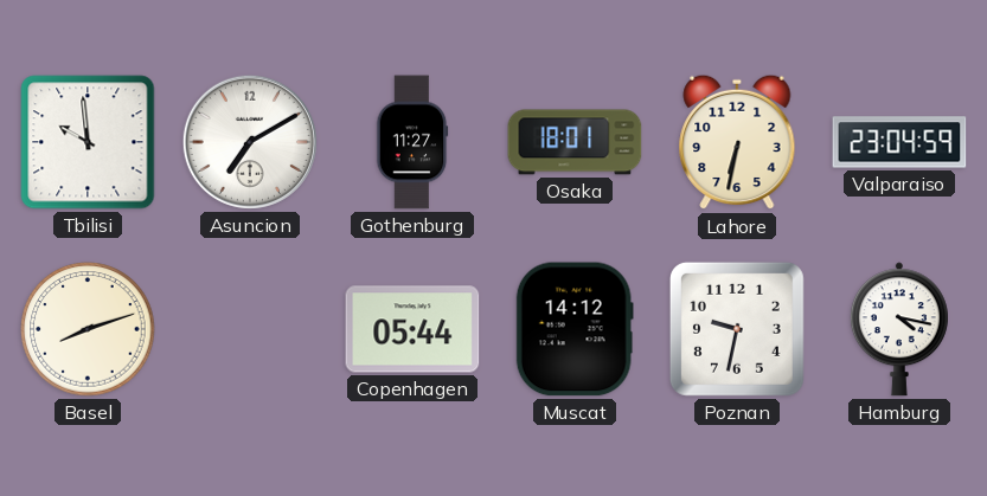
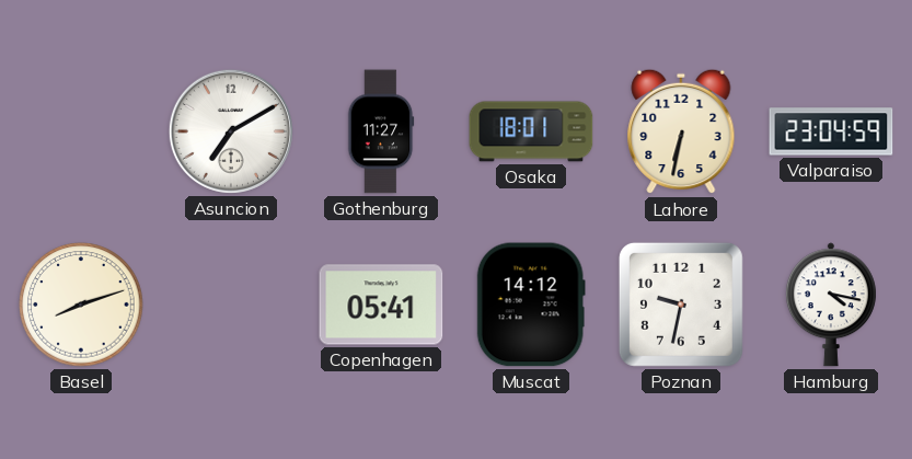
Tbilisi: 9:59 -> none
Copenhagen: 05:44 -> 05:41
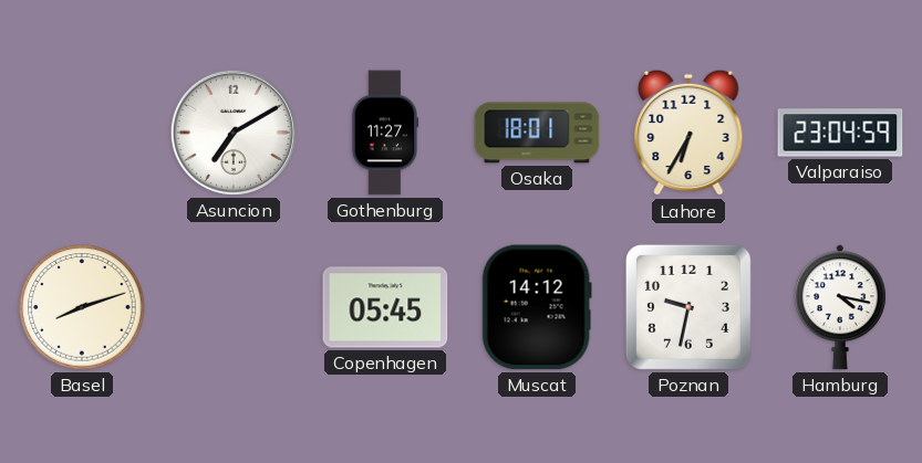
Lahore: 6:32 -> 6:35
Copenhagen: 05:41 -> 05:45
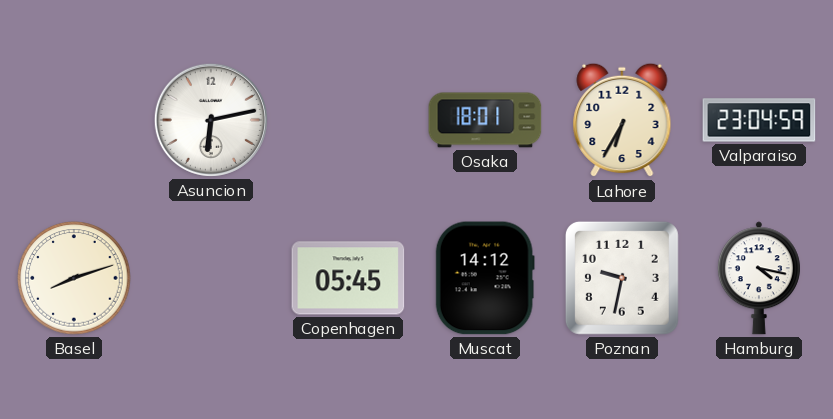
Asuncion: 7:10 -> 6:13
Gothenburg: 11:27 -> none
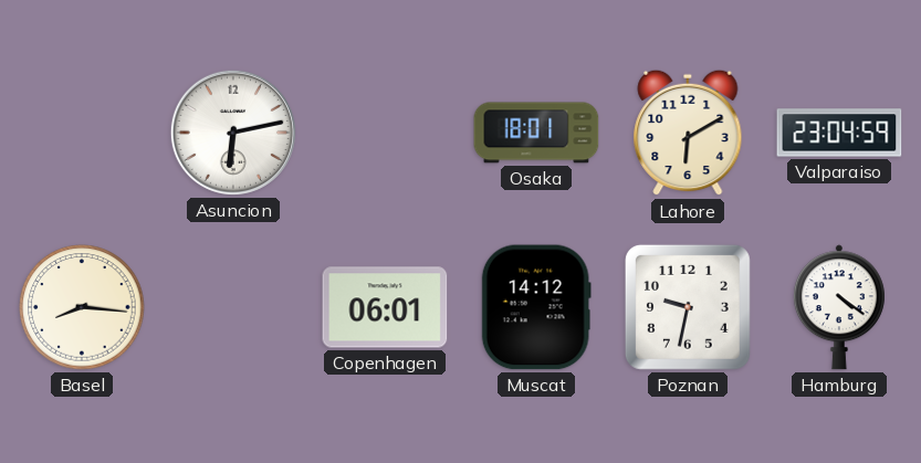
Lahore: 6:35 -> 6:10
Basel: 8:12 -> 8:16
Copenhagen: 05:45 -> 06:01
Hamburg: 4:17 -> 4:21
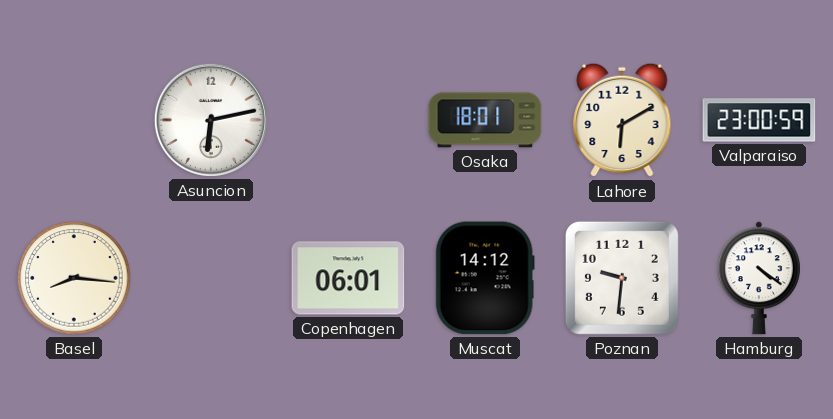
Valparaiso: 23:04 -> 23:00
Poznan: 9:32 -> 9:31
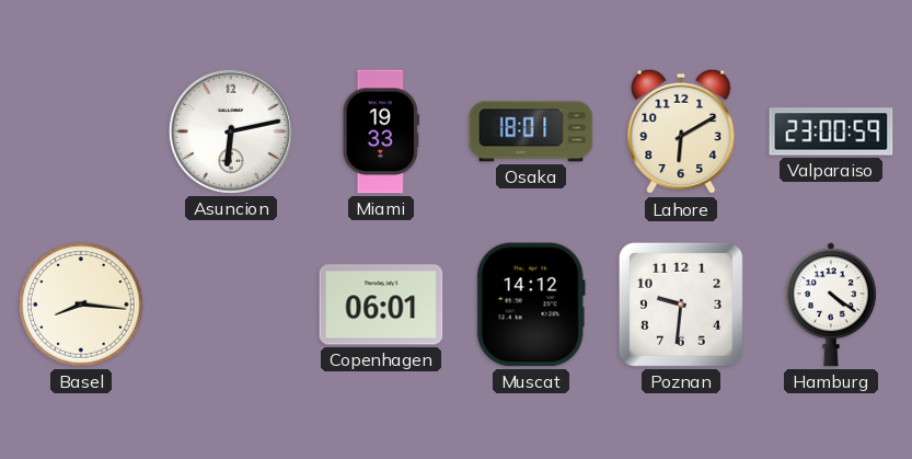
Miami: none -> 19:33
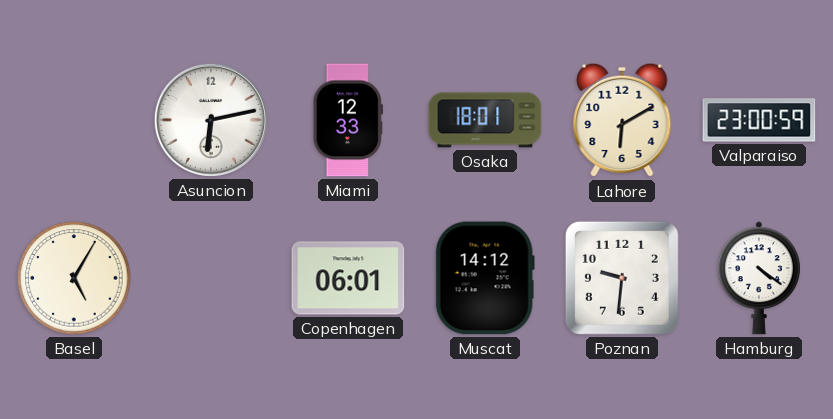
Miami: 19:33 -> 12:33
Basel: 8:16 -> 5:05
